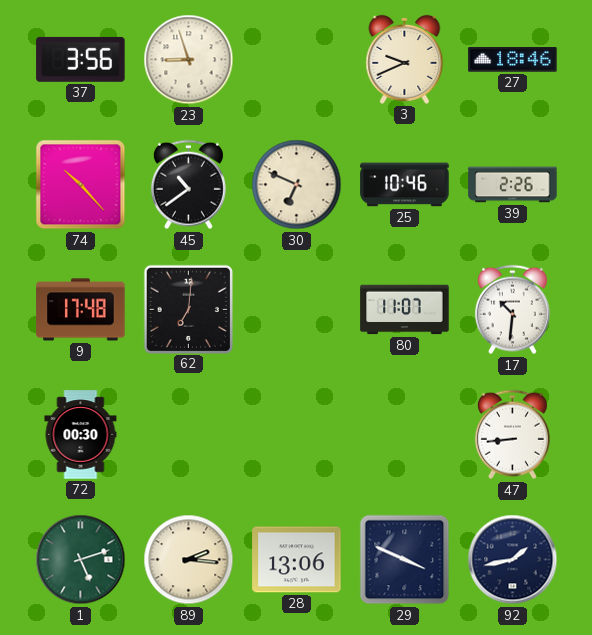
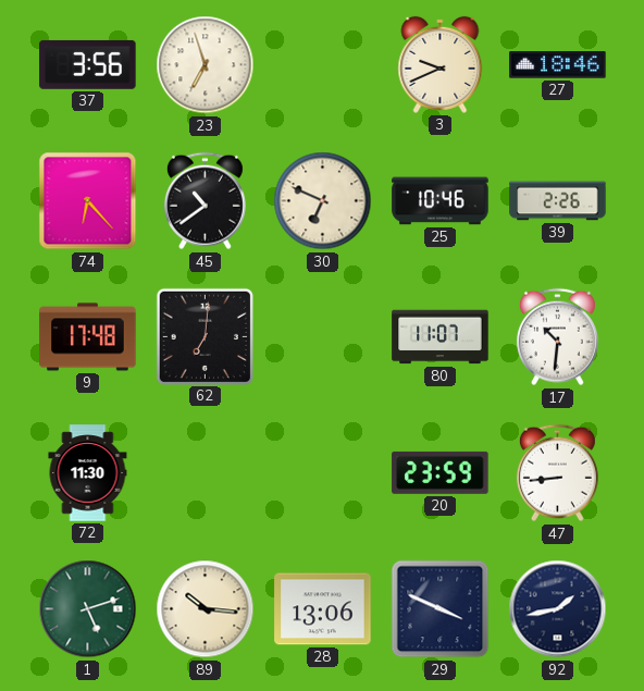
23: 8:57 -> 6:57
74: 10:23 -> 6:23
72: 00:30 -> 11:30
20: none -> 23:59
89: 2:16 -> 10:16
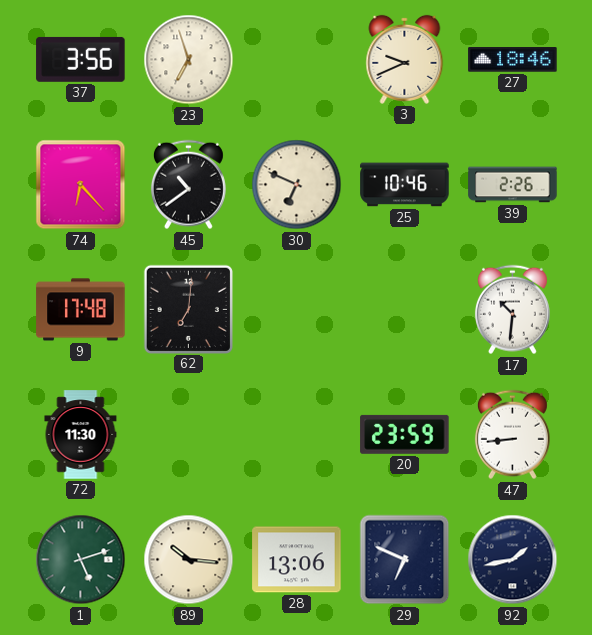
80: 11:07 -> none
29: 3:49 -> 6:49
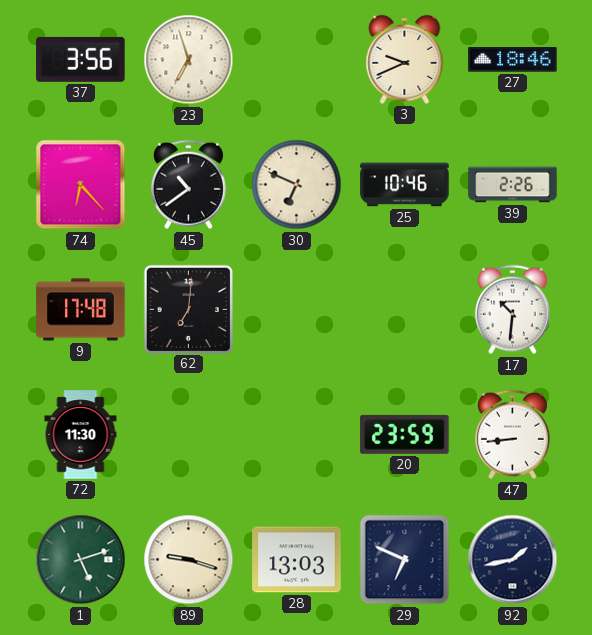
89: 10:16 -> 9:18
28: 13:06 -> 13:03
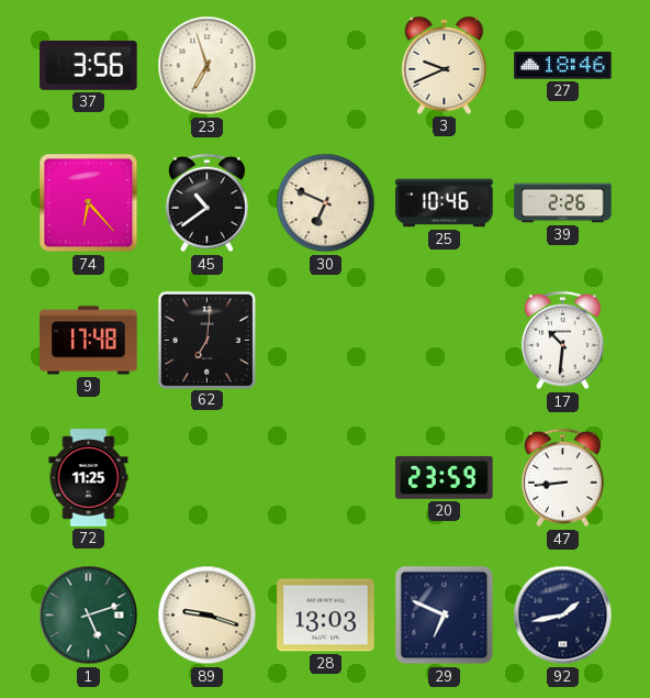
72: 11:30 -> 11:25
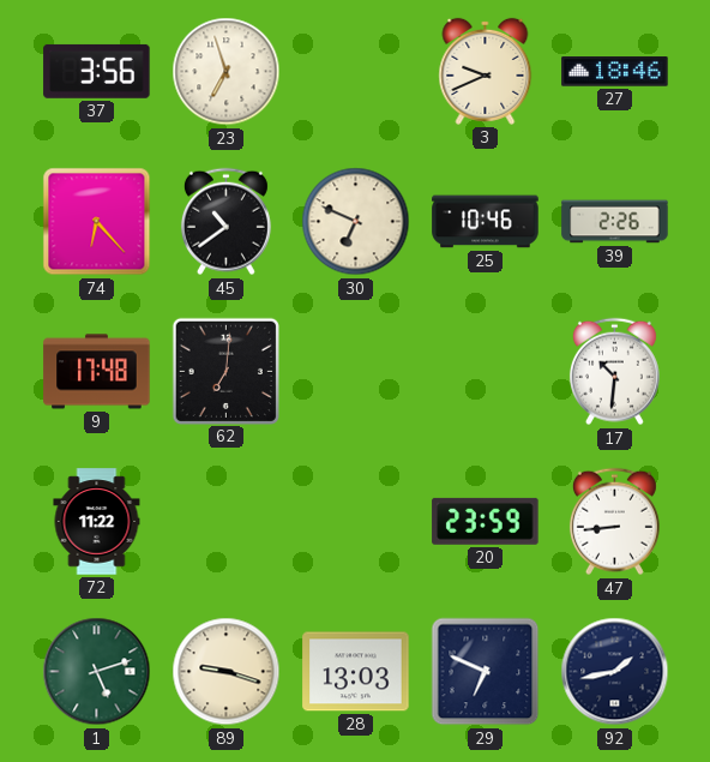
72: 11:25 -> 11:22
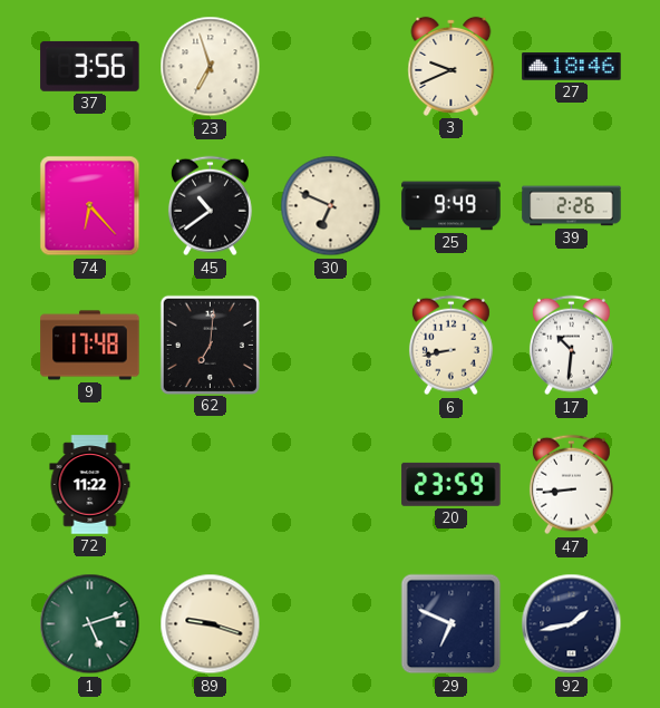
25: 10:46 -> 9:49
6: none -> 8:43
28: 13:03 -> none
